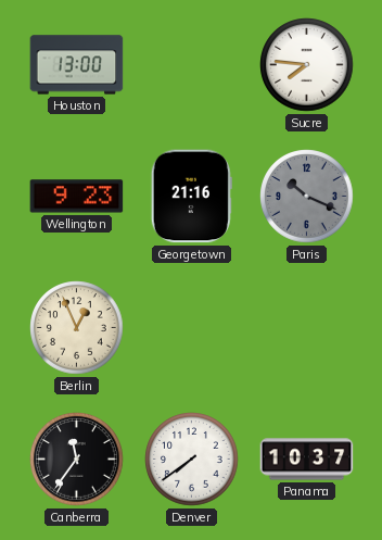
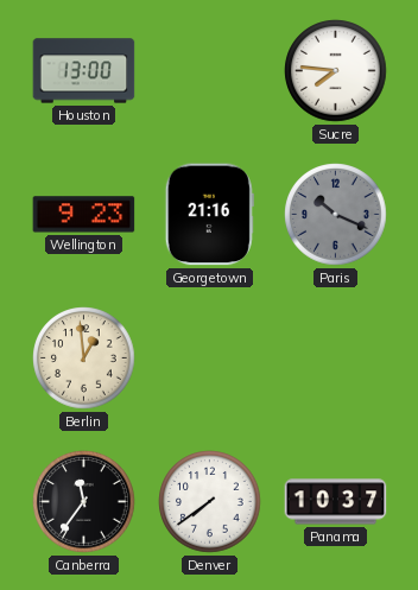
Berlin: 12:56 -> 12:59
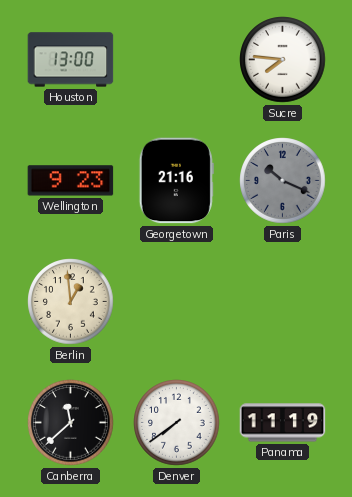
Canberra: 11:36 -> 11:38
Panama: 10:37 -> 11:19
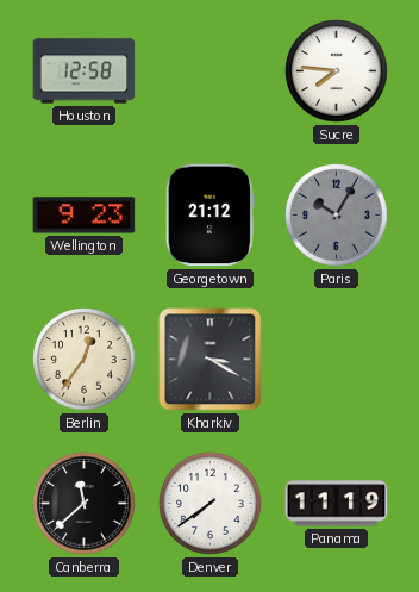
Houston: 13:00 -> 12:58
Georgetown: 21:16 -> 21:12
Paris: 10:19 -> 10:05
Berlin: 12:59 -> 12:36
Kharkiv: none -> 3:20
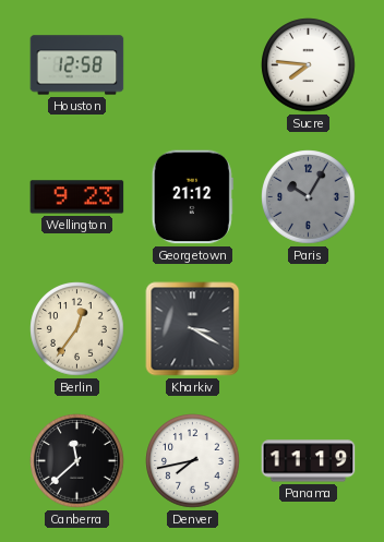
Denver: 7:39 -> 7:43
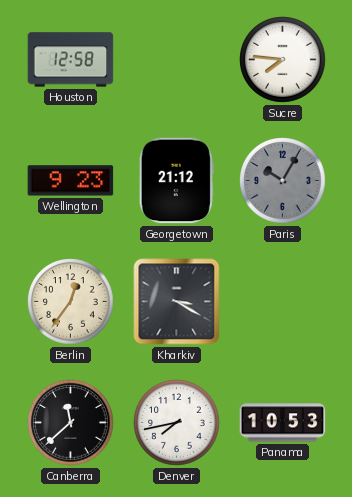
Panama: 11:19 -> 10:53
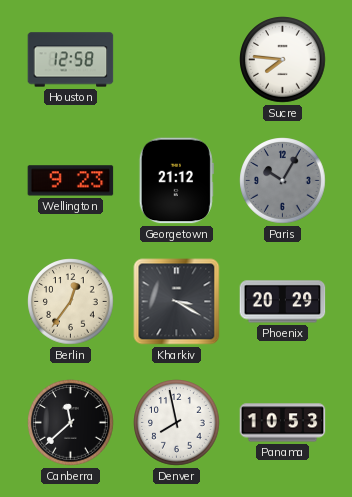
Phoenix: none -> 20:29
Denver: 7:43 -> 7:58
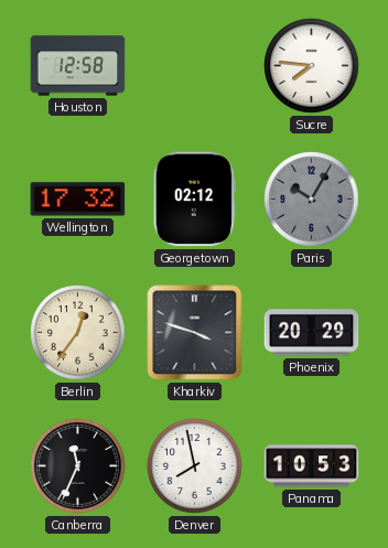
Wellington: 9:23 -> 17:32
Georgetown: 21:12 -> 02:12
Kharkiv: 3:20 -> 3:48
Canberra: 11:38 -> 11:34
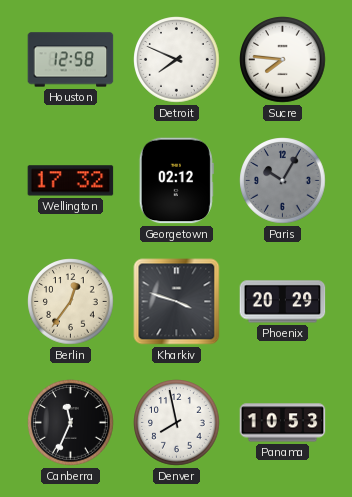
Detroit: none -> 7:49
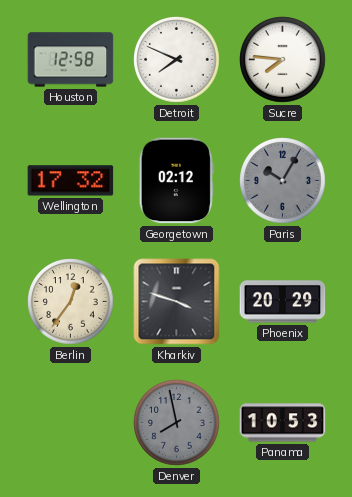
Canberra: 11:34 -> none
Denver dial: white -> grey
